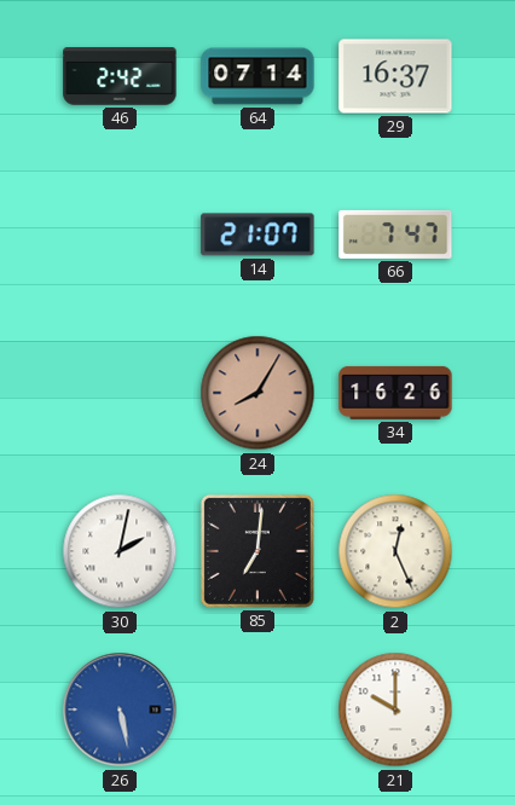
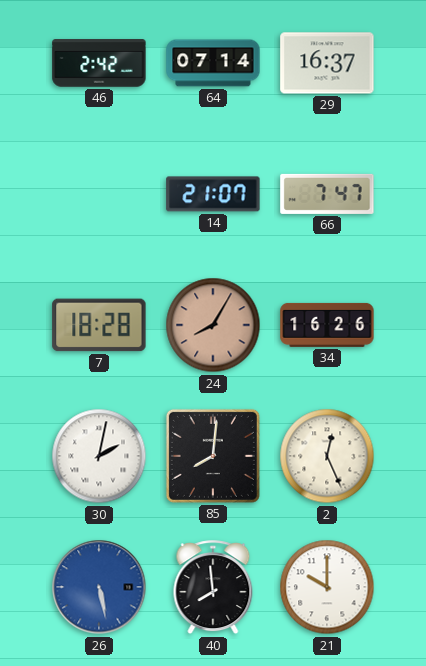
7: none -> 18:28
85: 7:01 -> 8:01
40: none -> 7:59
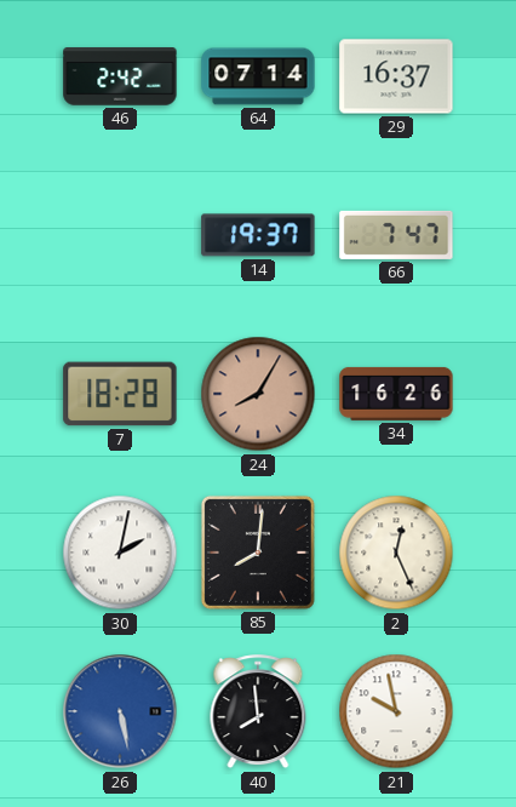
14: 21:07 -> 19:37
21: 10:00 -> 9:58
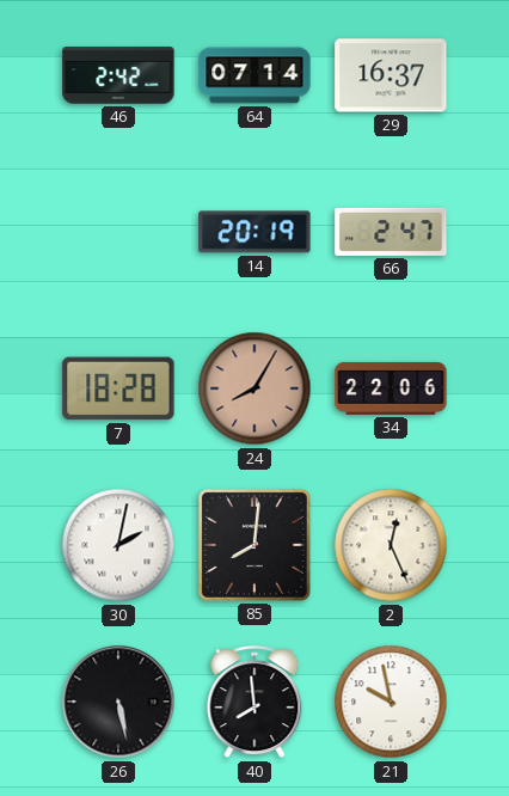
14: 19:37 -> 20:19
66: 7:47 -> 2:47
34: 16:26 -> 22:06
26 dial: blue -> black
